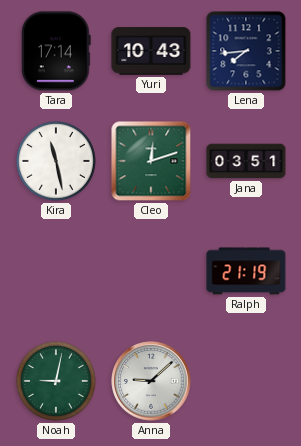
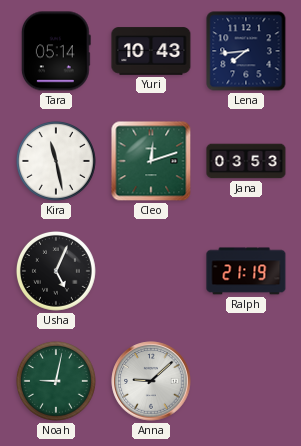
Tara: 17:14 -> 05:14
Jana: 03:51 -> 03:53
Usha: none -> 5:04
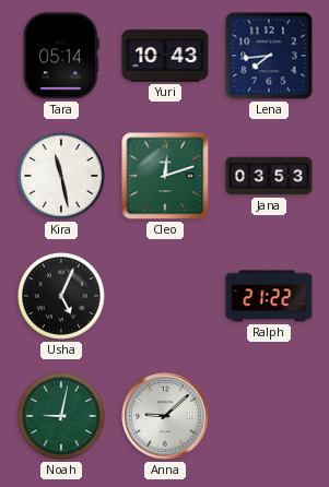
Ralph: 21:19 -> 21:22
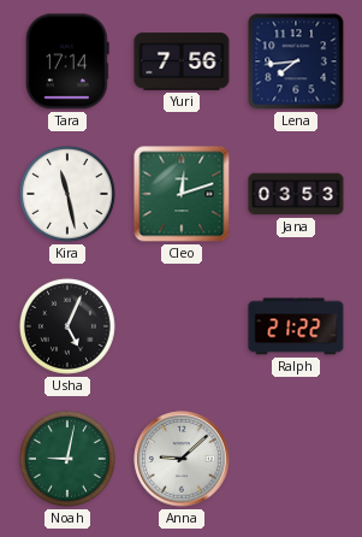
Tara: 05:14 -> 17:14
Yuri: 10:43 -> 7:56
